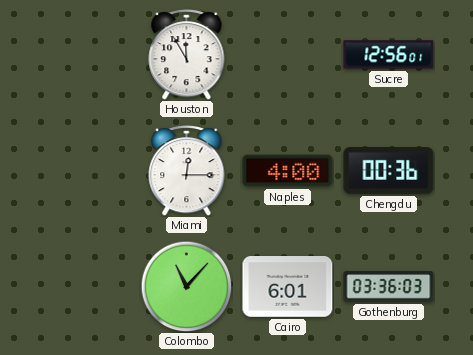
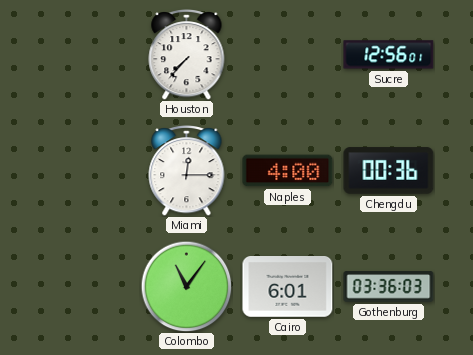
Houston: 11:55 -> 7:37
Colombo: 11:07 -> 11:06
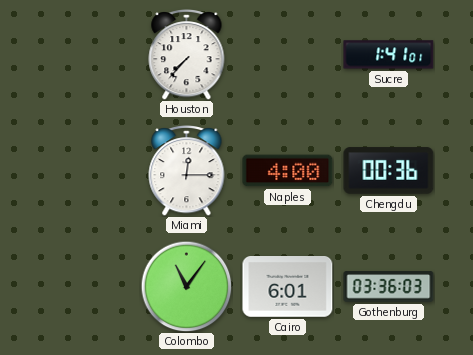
Sucre: 12:56 -> 1:41
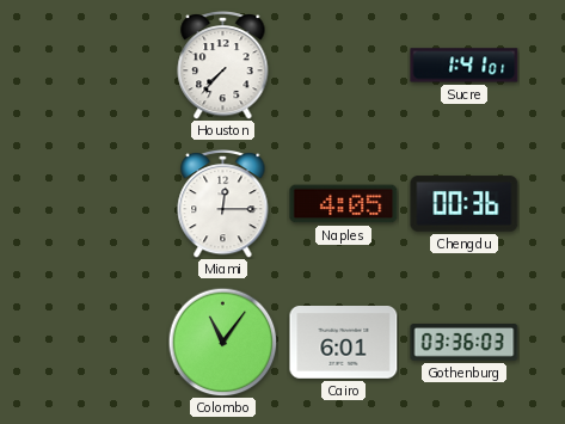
Naples: 4:00 -> 4:05
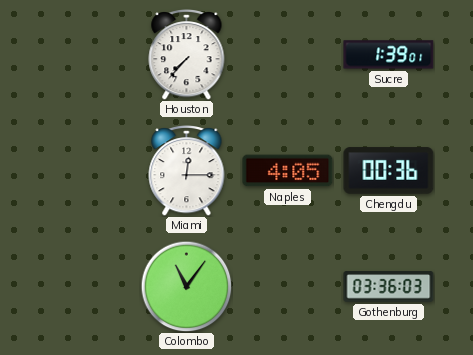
Sucre: 1:41 -> 1:39
Cairo: 6:01 -> none
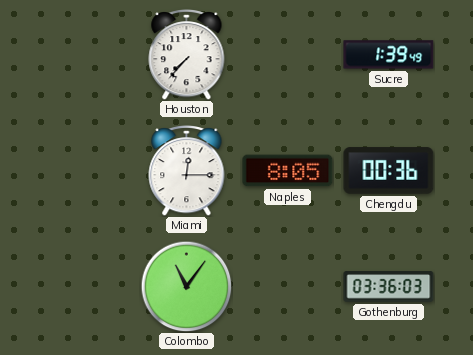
Sucre: 1:39:01 -> 1:39:49
Naples: 4:05 -> 8:05
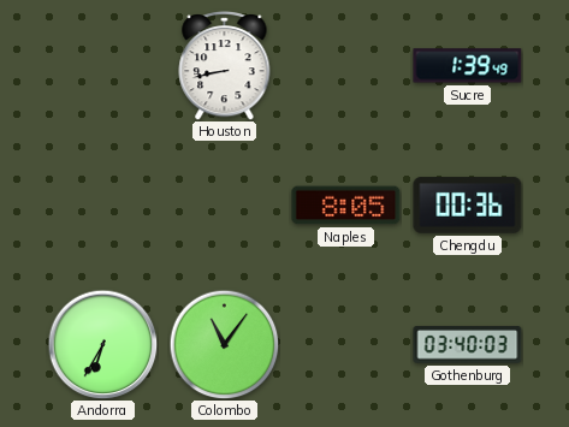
Houston: 7:37 -> 8:43
Miami: 12:15 -> none
Andorra: none -> 6:35
Gothenburg: 03:36 -> 03:40
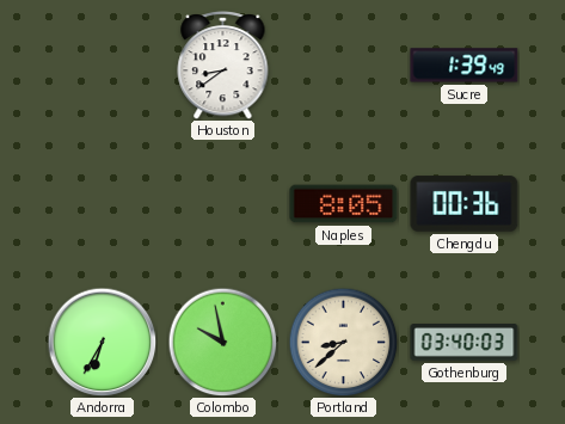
Houston: 8:43 -> 8:39
Colombo: 11:06 -> 9:58
Portland: none -> 8:38
